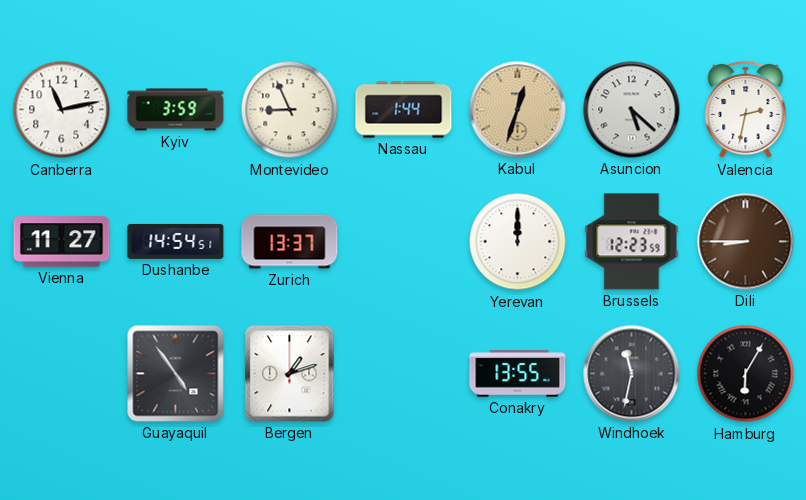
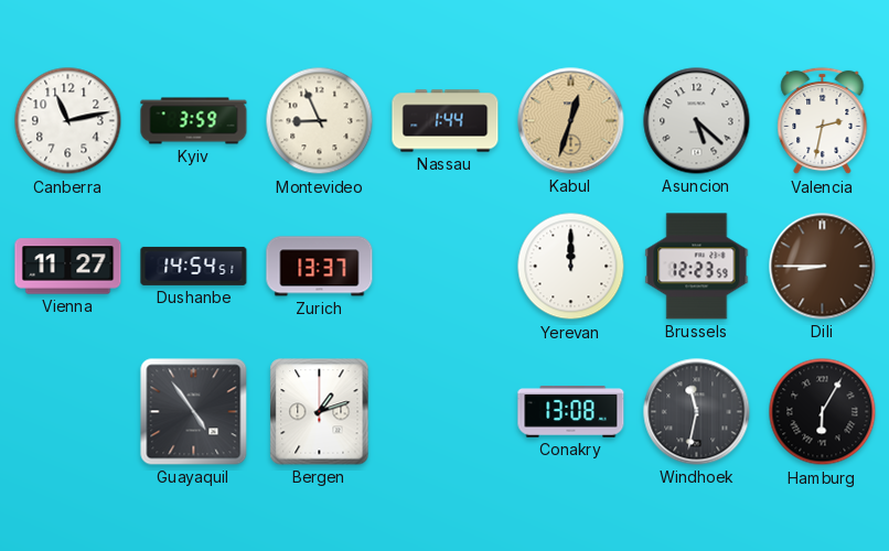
Conakry: 13:55 -> 13:08
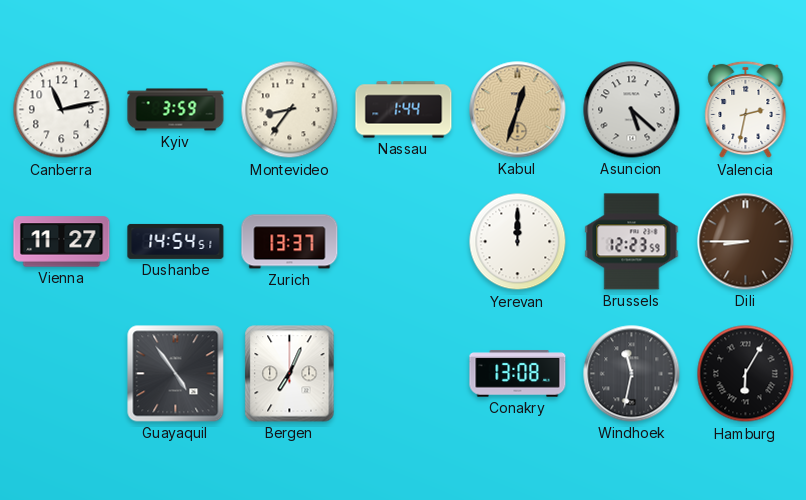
Montevideo: 8:56 -> 8:36
Bergen: 1:12 -> 7:04
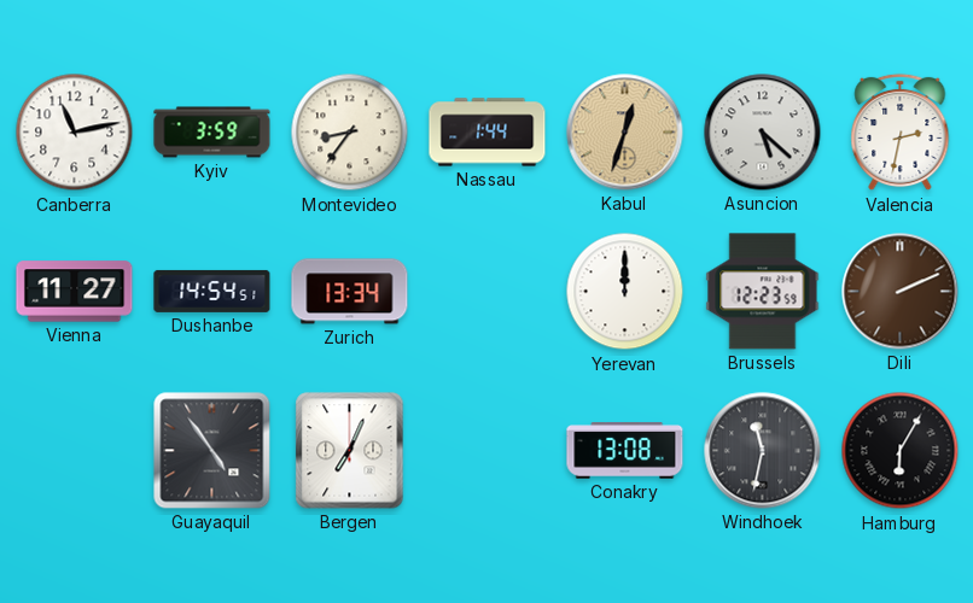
Zurich: 13:37 -> 13:34
Dili: 8:45 -> 2:11
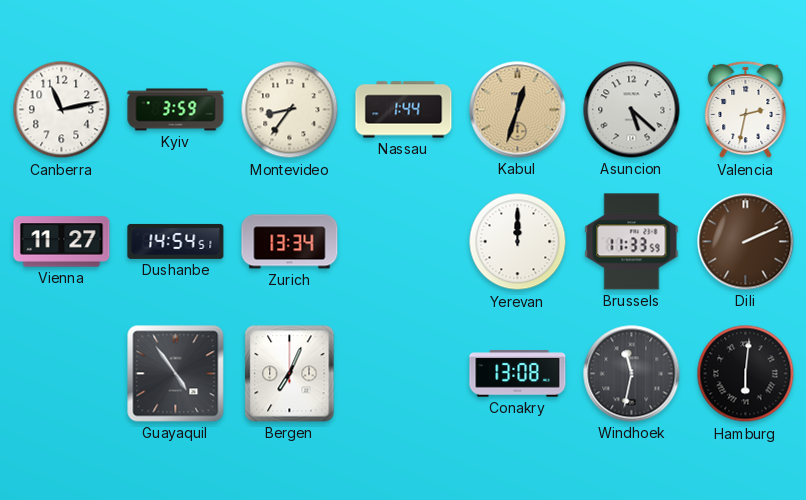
Brussels: 12:23 -> 11:33
Hamburg: 6:05 -> 6:01
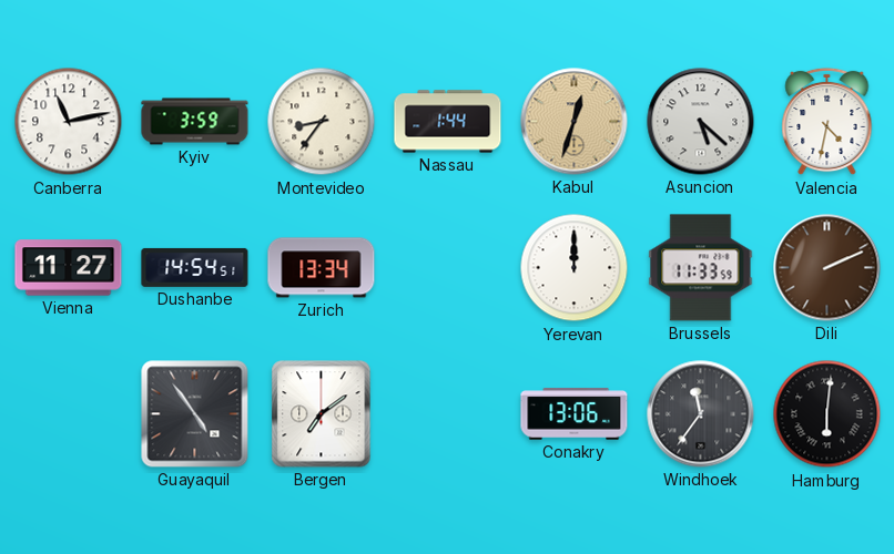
Valencia: 2:32 -> 4:32
Bergen: 7:04 -> 7:09
Conakry: 13:08 -> 13:06
Windhoek: 11:32 -> 11:36
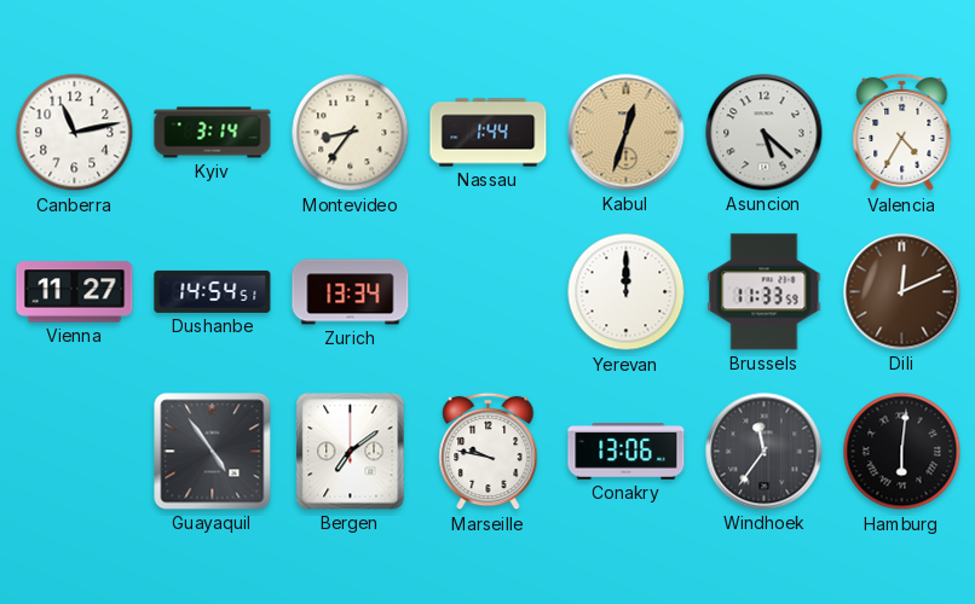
Kyiv: 3:59 -> 3:14
Valencia: 4:32 -> 4:35
Dili: 2:11 -> 12:11
Marseille: none -> 9:47
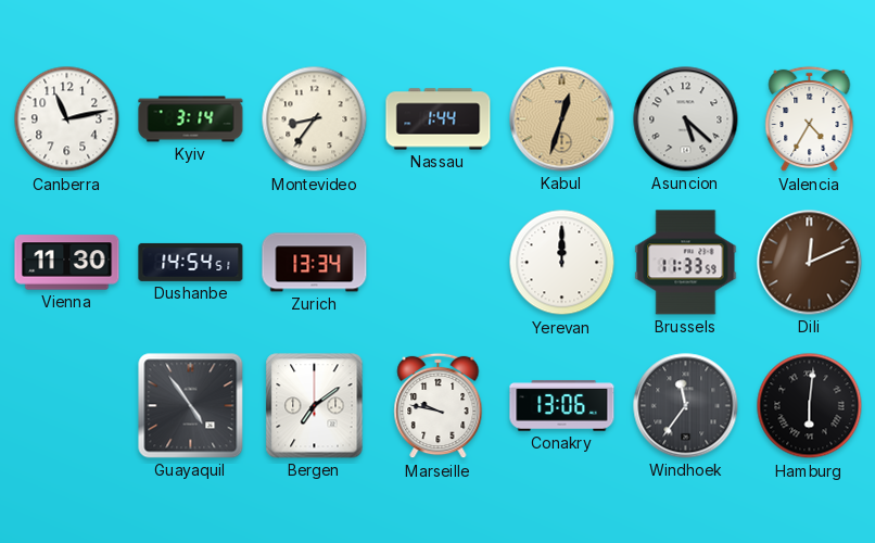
Vienna: 11:27 -> 11:30
